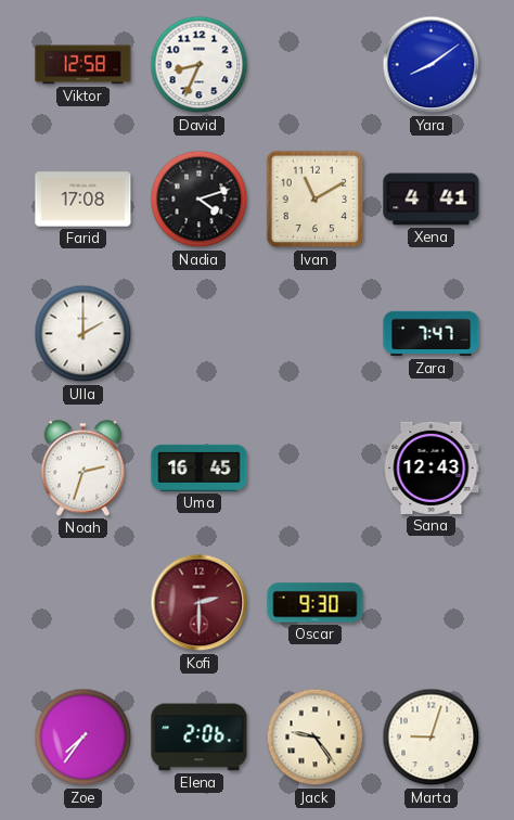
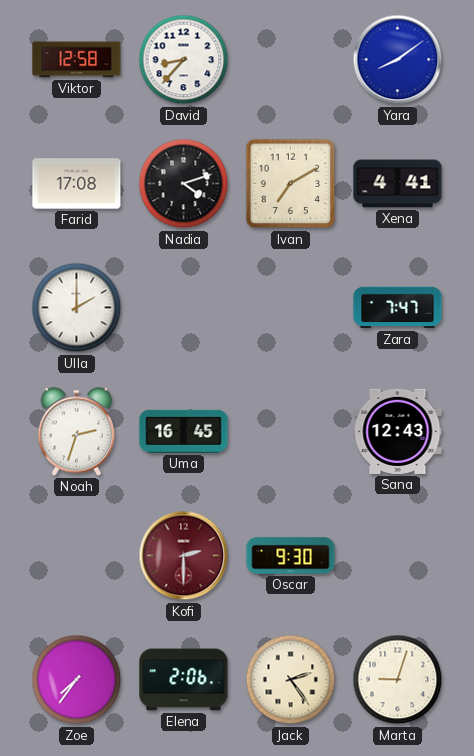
David: 8:34 -> 8:37
Ivan: 11:10 -> 7:10
Jack: 9:24 -> 2:24
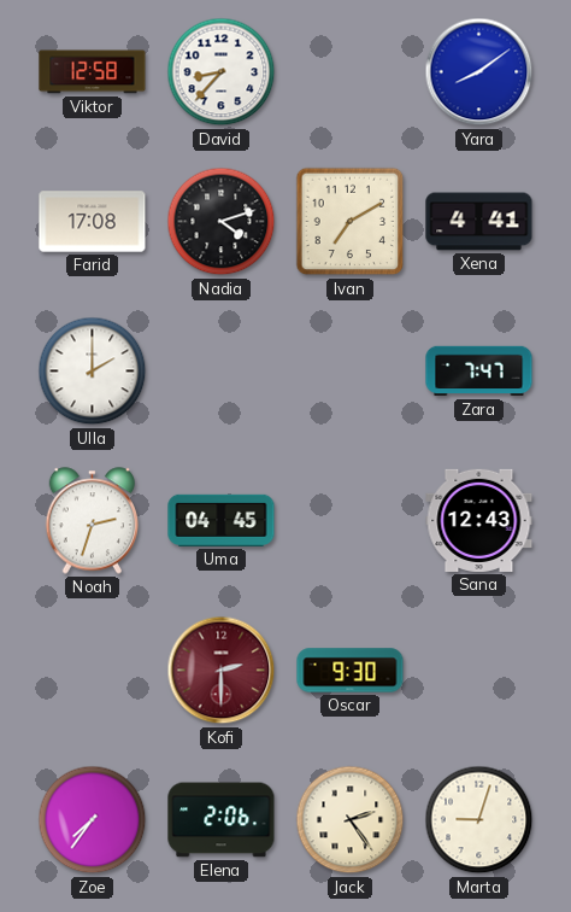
Uma: 16:45 -> 04:45
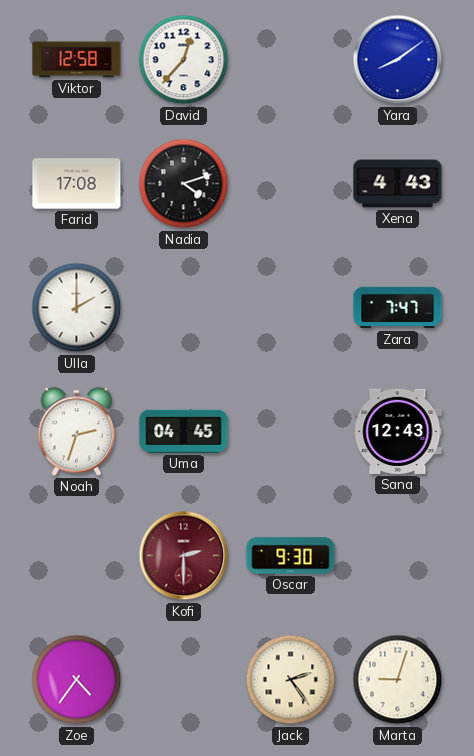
David: 8:37 -> 12:37
Ivan: 7:10 -> none
Xena: 4:41 -> 4:43
Zoe: 7:36 -> 4:36
Elena: 2:06 -> none
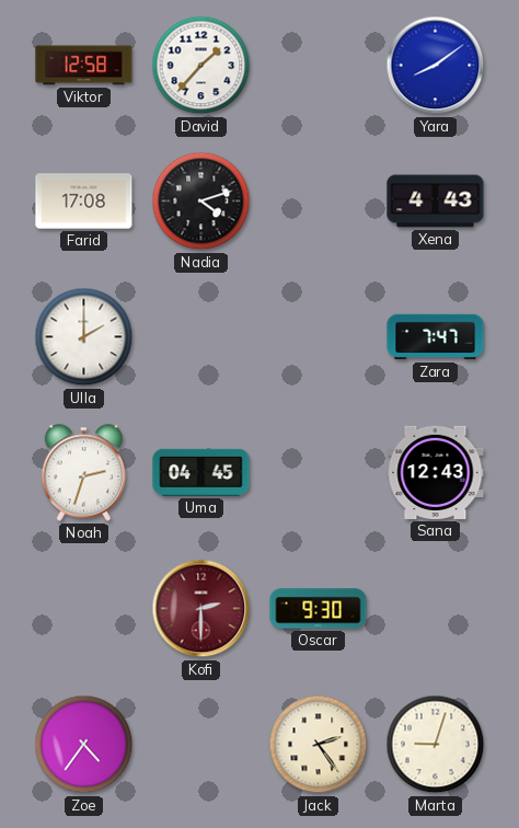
David: 12:37 -> 1:37
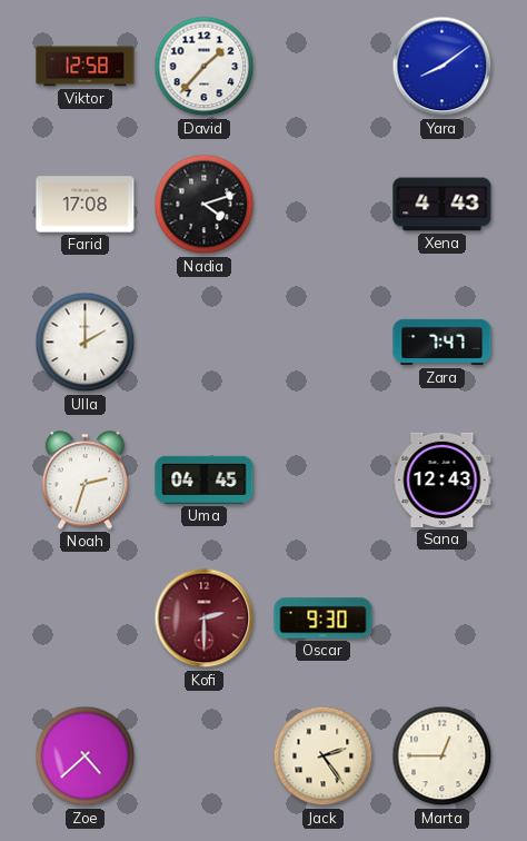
Zoe: 4:36 -> 4:38
Marta: 9:03 -> 12:45
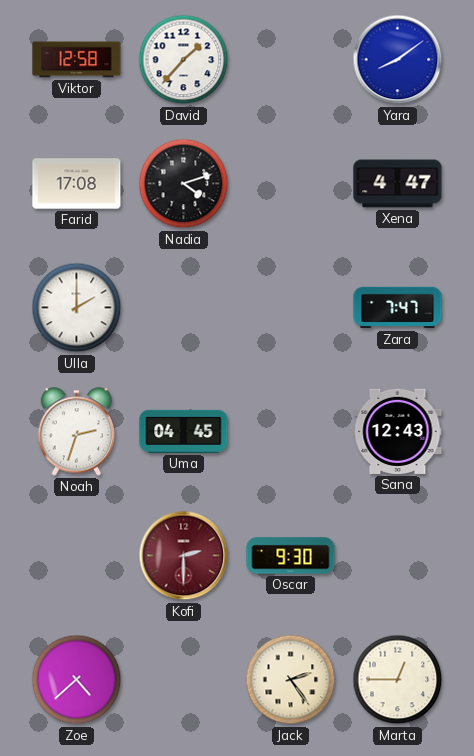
Xena: 4:43 -> 4:47
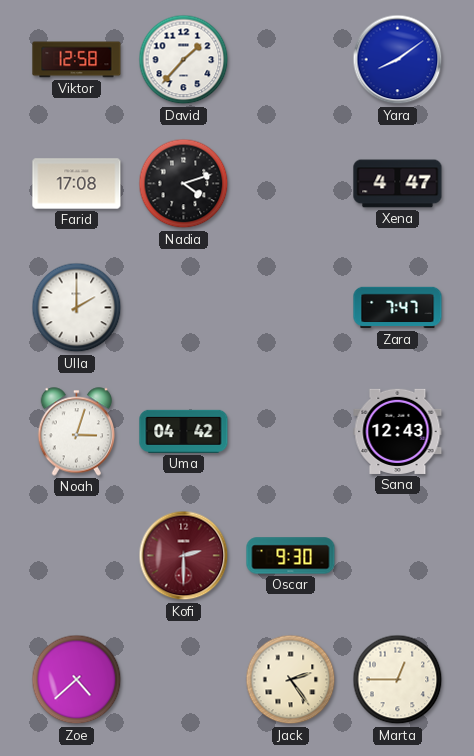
Noah: 2:33 -> 3:03
Uma: 04:45 -> 04:42
